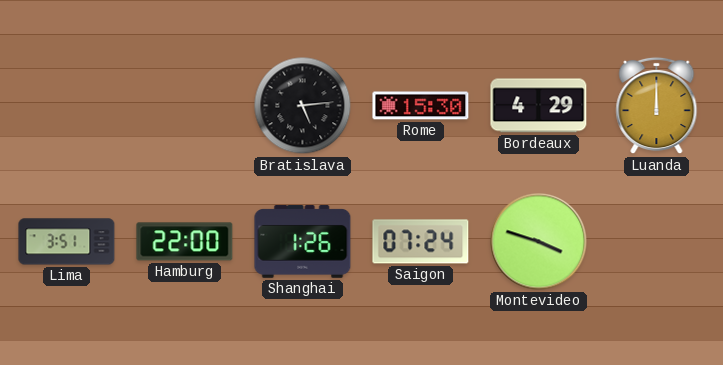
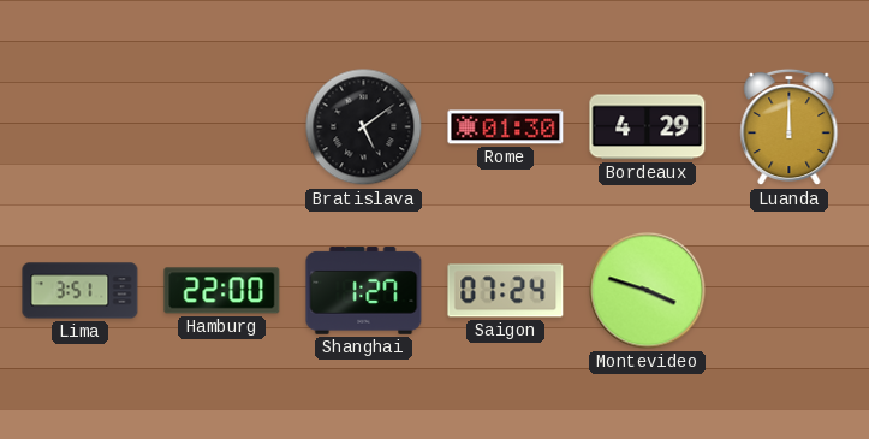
Bratislava: 5:14 -> 5:09
Rome: 15:30 -> 01:30
Shanghai: 1:26 -> 1:27
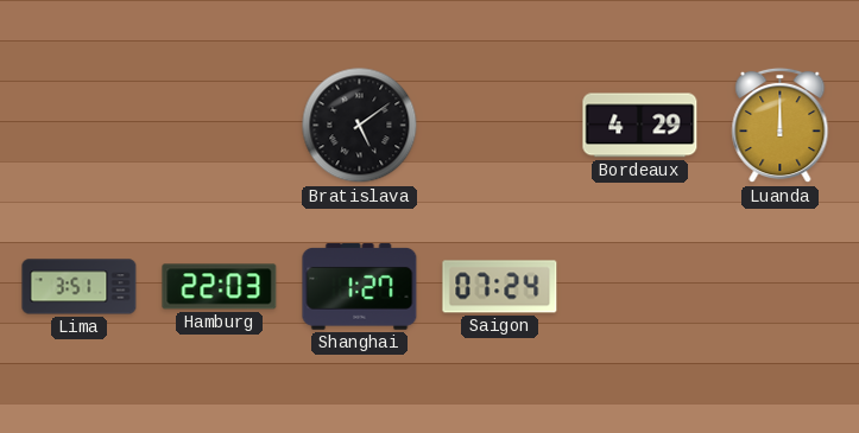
Rome: 01:30 -> none
Hamburg: 22:00 -> 22:03
Montevideo: 3:48 -> none
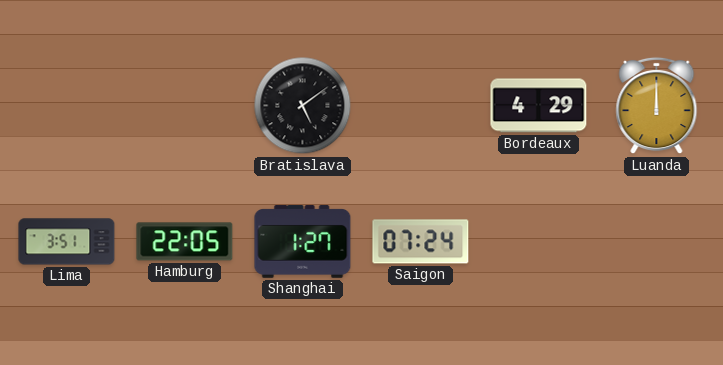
Hamburg: 22:03 -> 22:05
